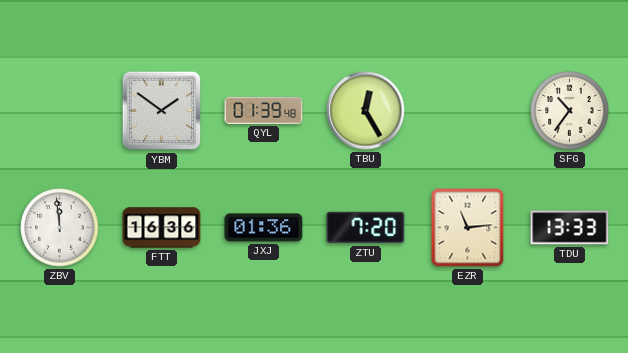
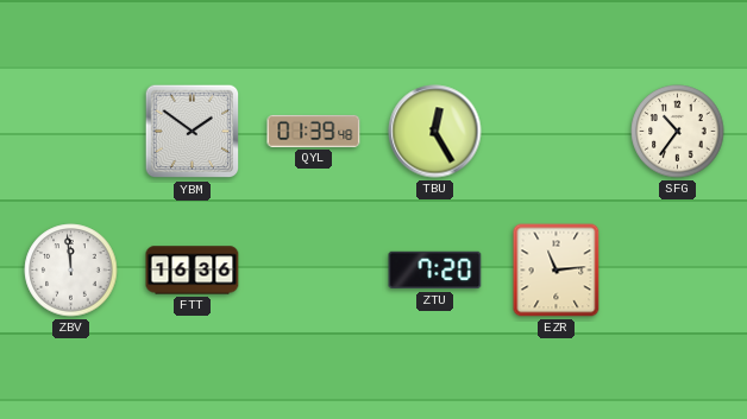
JXJ: 01:36 -> none
TDU: 13:33 -> none
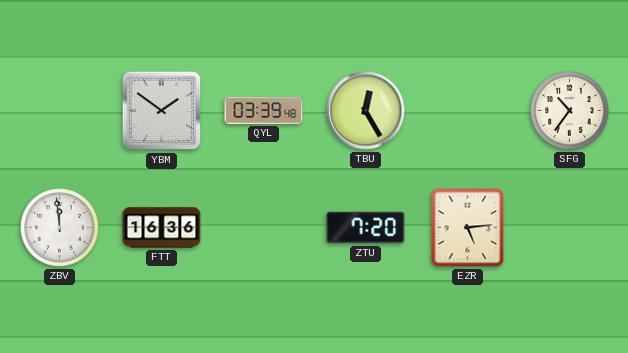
QYL: 01:39 -> 03:39
EZR: 11:14 -> 5:14
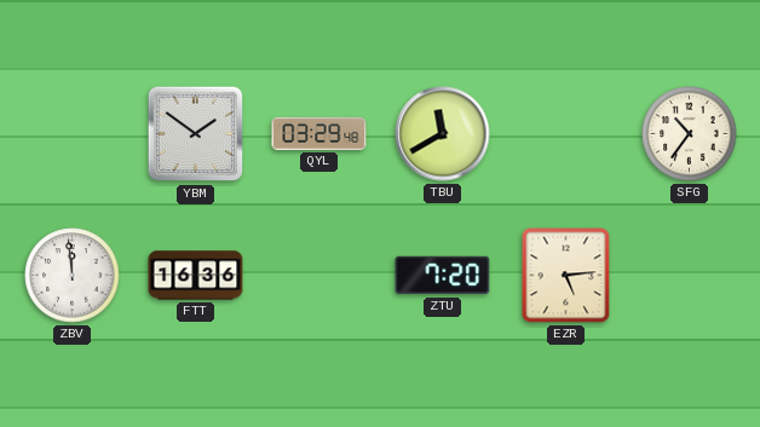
QYL: 03:39 -> 03:29
TBU: 12:25 -> 11:40
